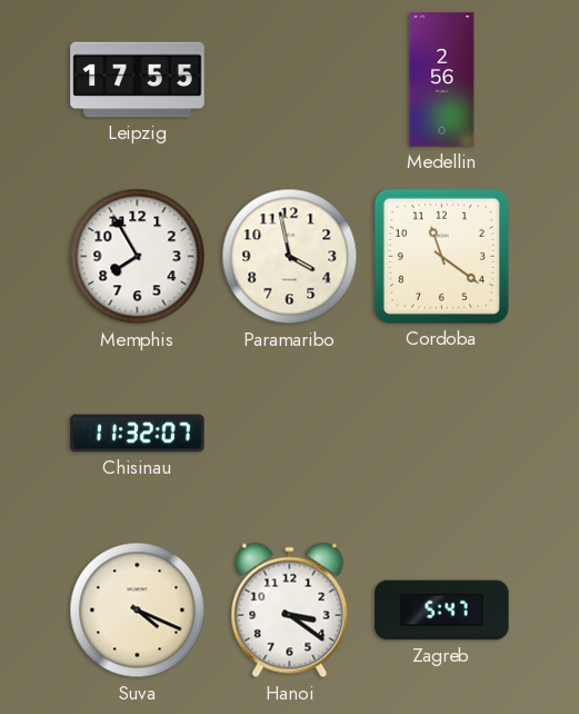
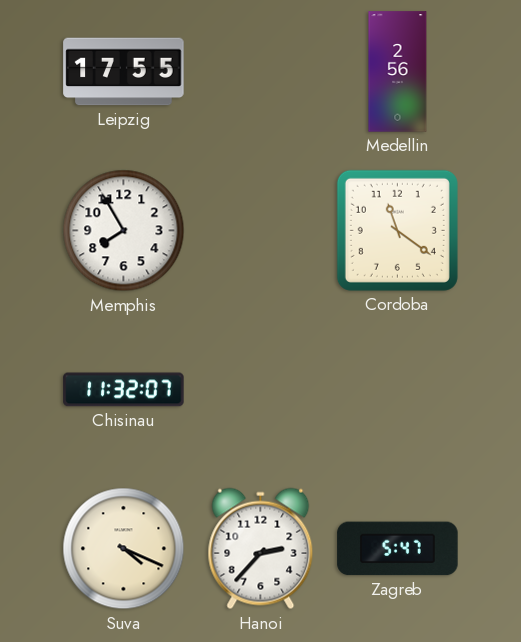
Paramaribo: 3:58 -> none
Hanoi: 3:21 -> 2:37
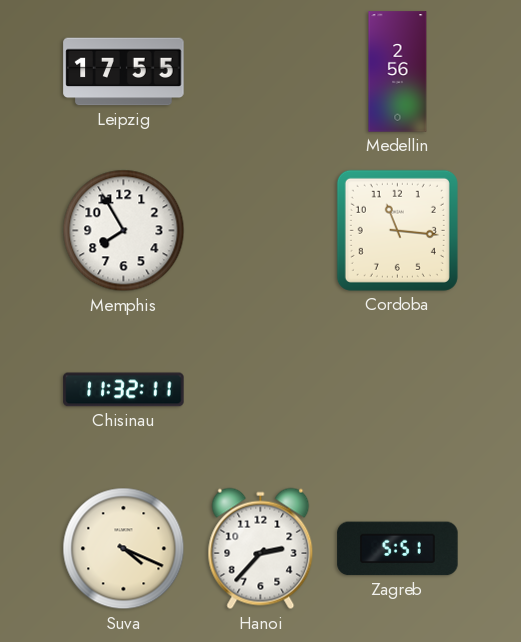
Cordoba: 11:21 -> 11:16
Chisinau: 11:32:07 -> 11:32:11
Zagreb: 5:47 -> 5:51
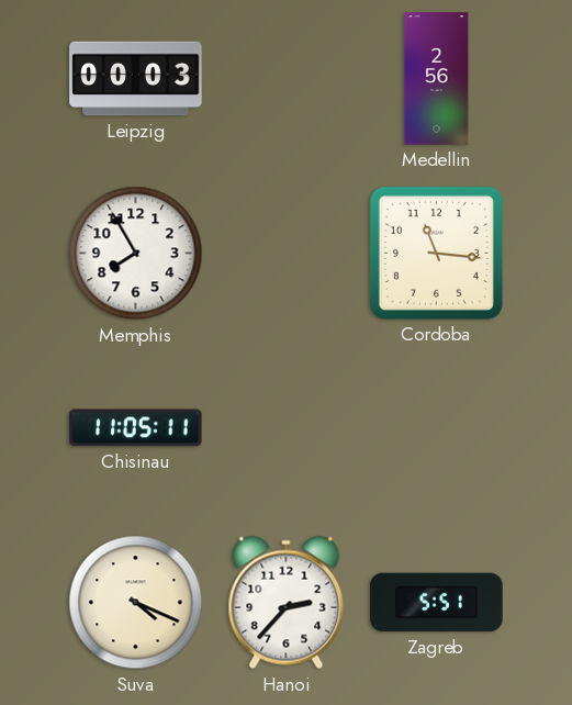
Leipzig: 17:55 -> 00:03
Chisinau: 11:32 -> 11:05
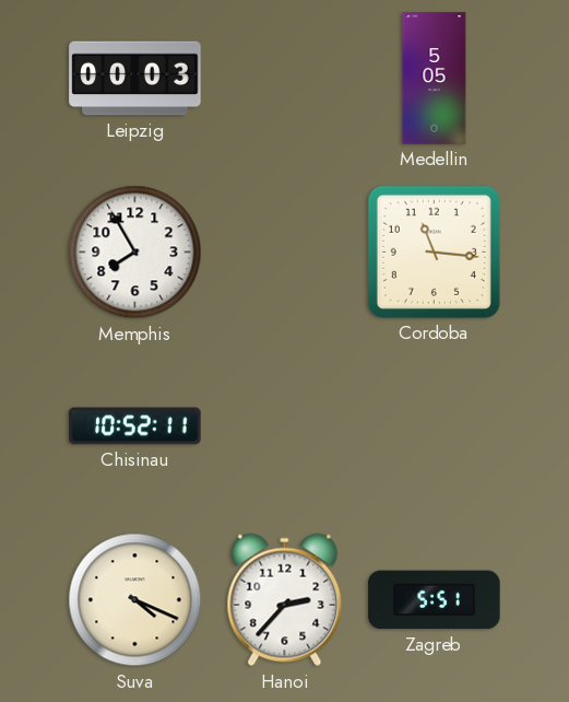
Medellin: 2:56 -> 5:05
Chisinau: 11:05 -> 10:52
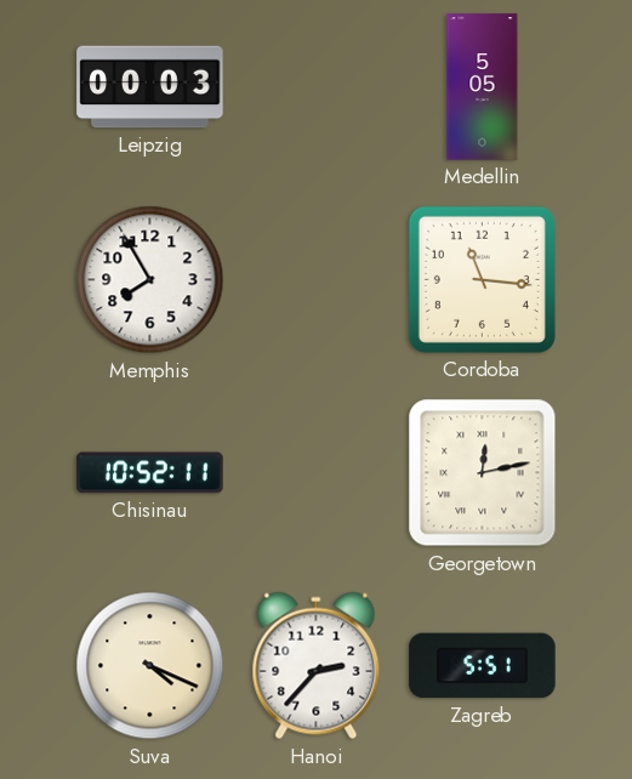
Georgetown: none -> 12:13
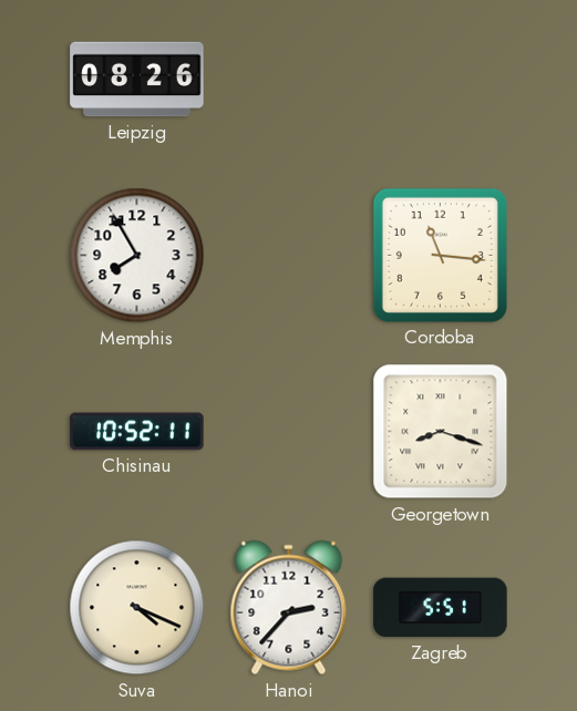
Leipzig: 00:03 -> 08:26
Medellin: 5:05 -> none
Georgetown: 12:13 -> 8:18
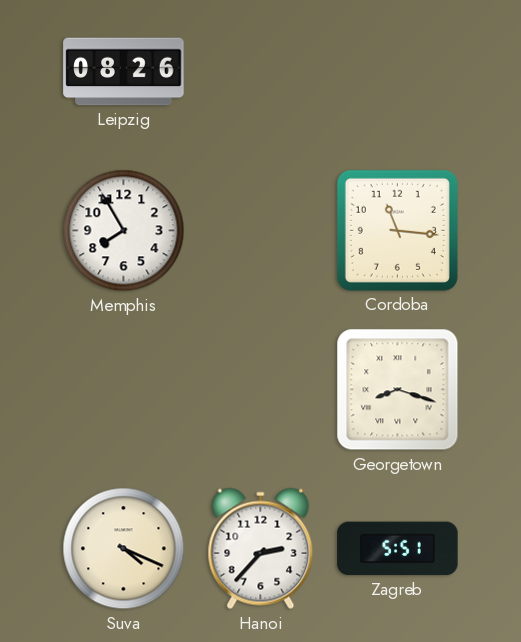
Chisinau: 10:52 -> none
